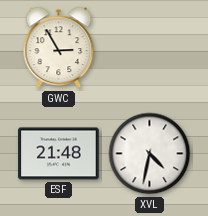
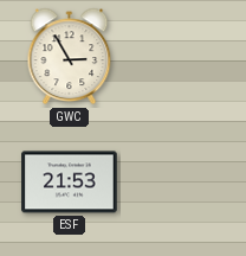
ESF: 21:48 -> 21:53
XVL: 4:32 -> none
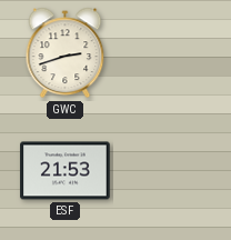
GWC: 2:55 -> 2:42
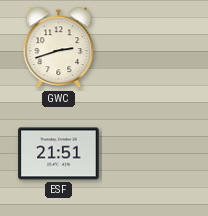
ESF: 21:53 -> 21:51
